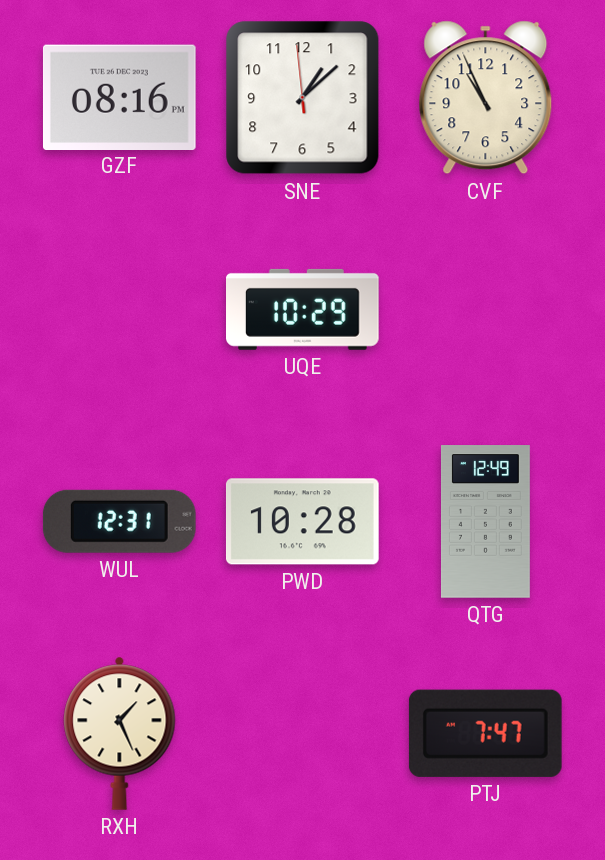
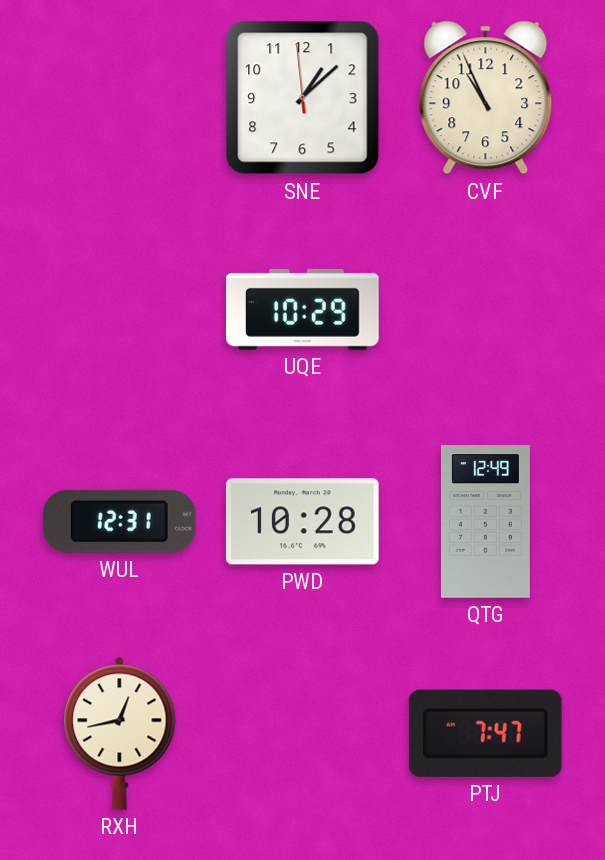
GZF: 08:16 -> none
RXH: 1:26 -> 12:43
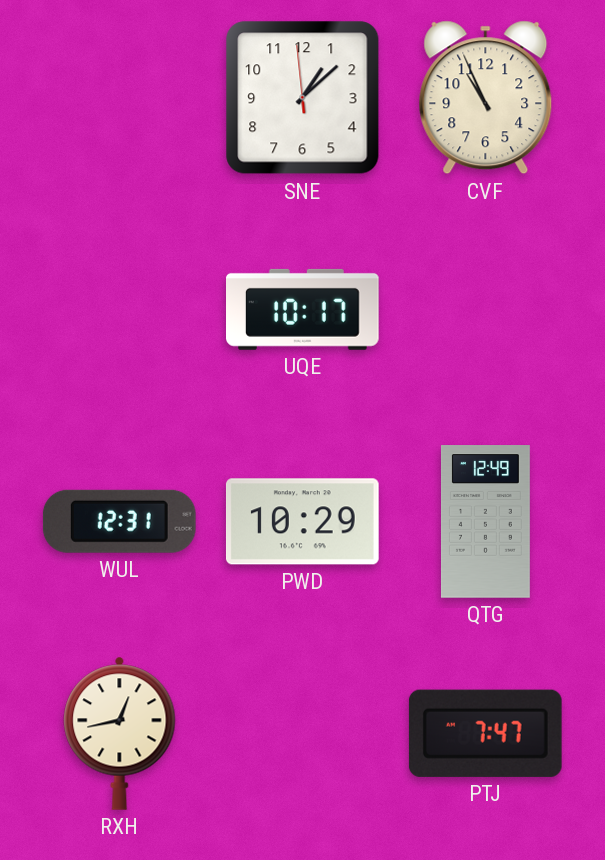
UQE: 10:29 -> 10:17
PWD: 10:28 -> 10:29
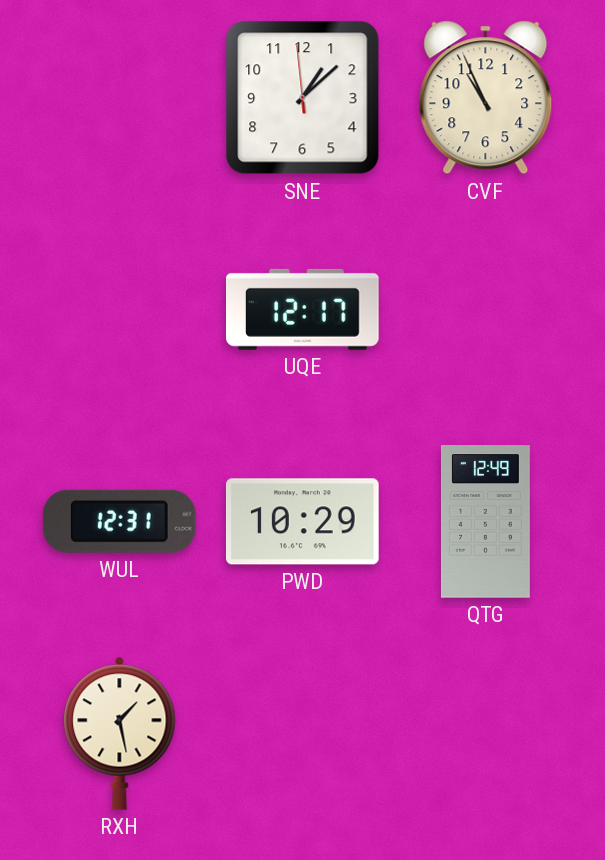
UQE: 10:17 -> 12:17
RXH: 12:43 -> 1:28
PTJ: 7:47 -> none
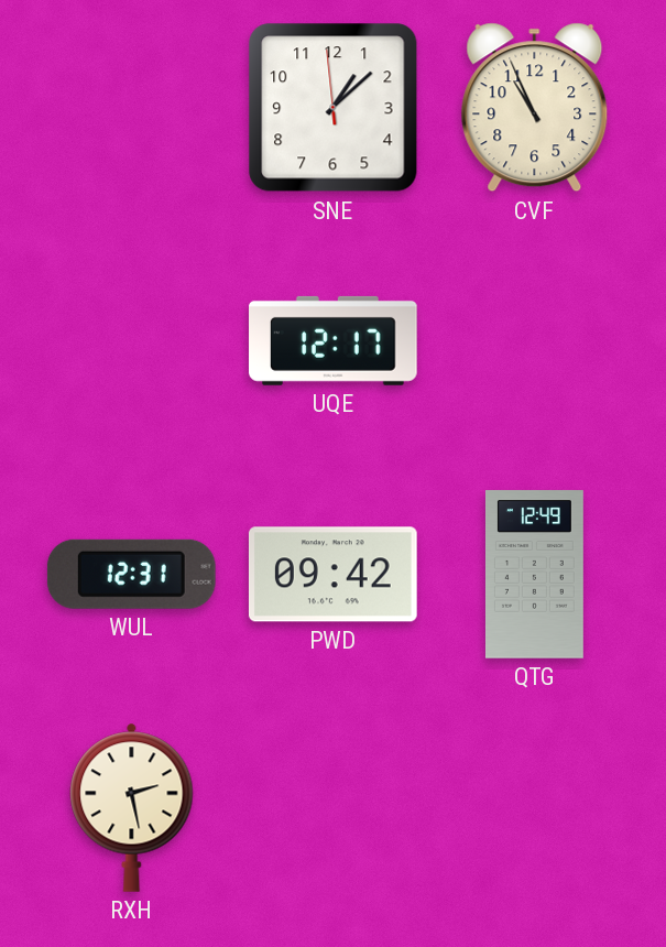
PWD: 10:29 -> 09:42
RXH: 1:28 -> 2:28
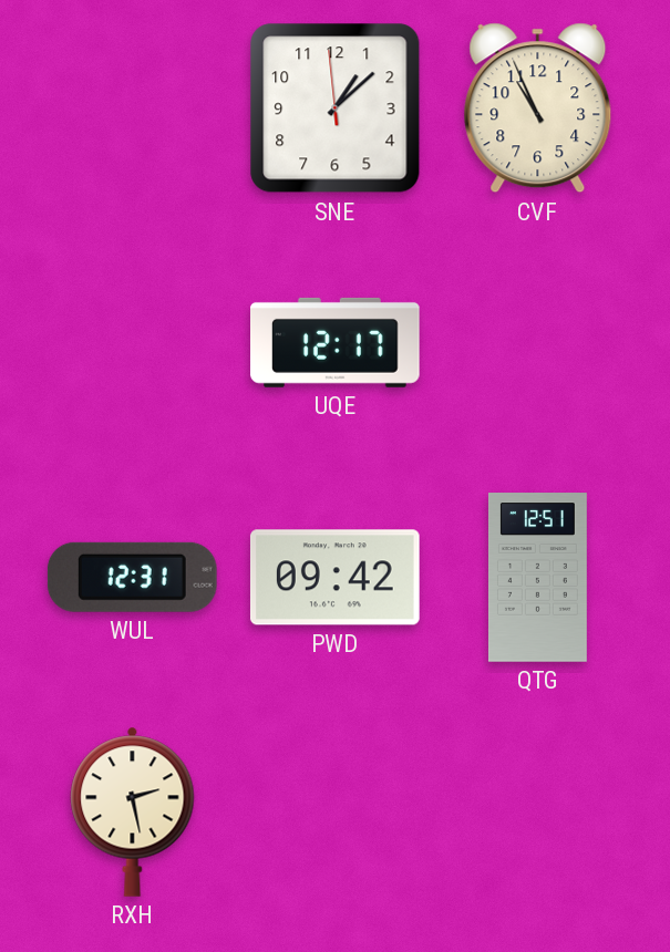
QTG: 12:49 -> 12:51
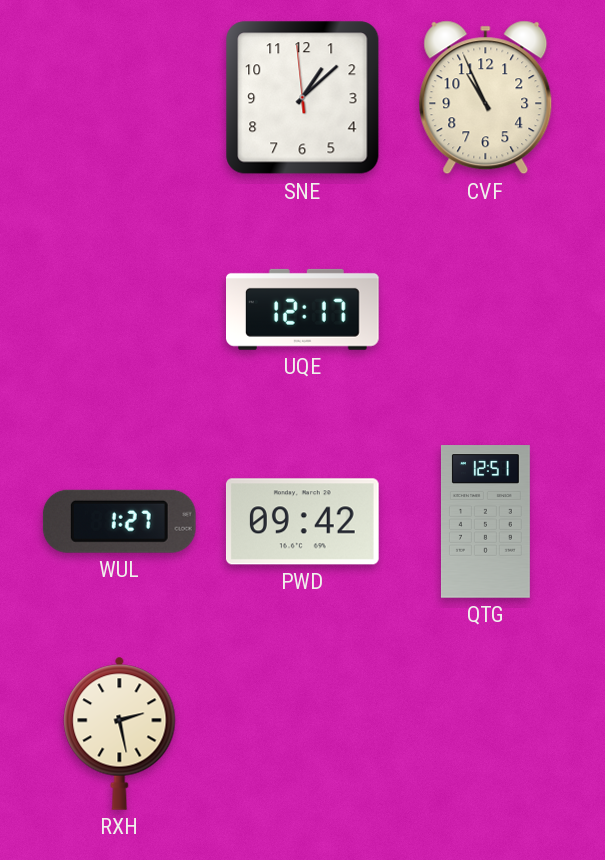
WUL: 12:31 -> 1:27
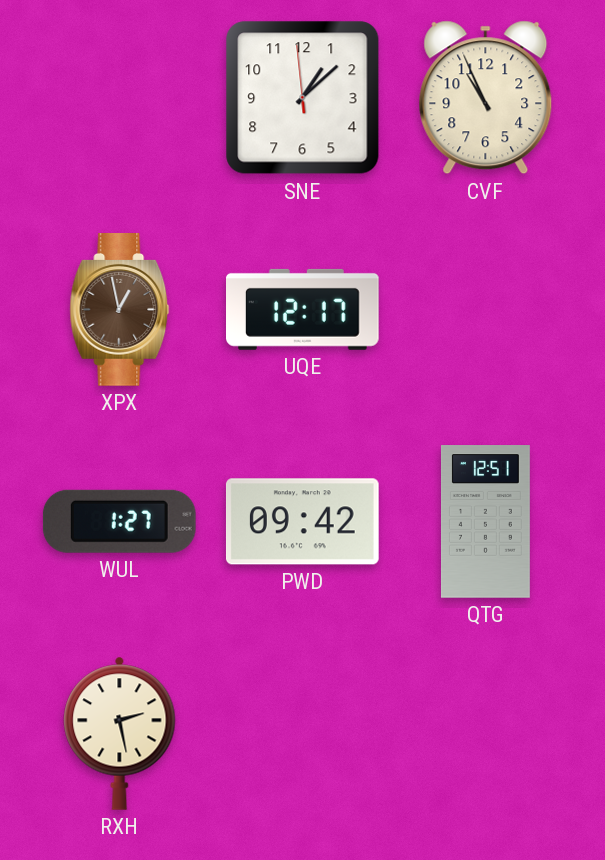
XPX: none -> 12:58
